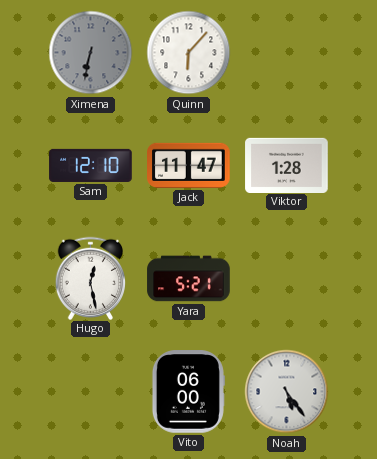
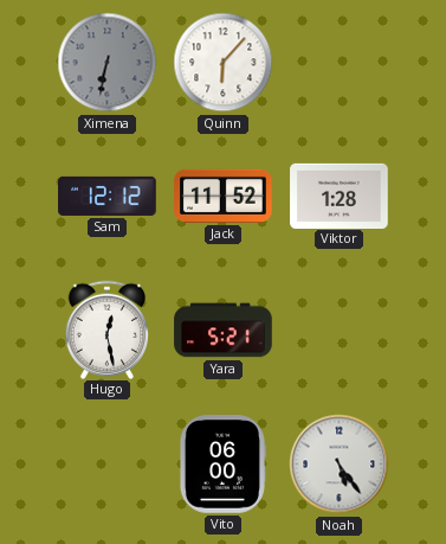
Sam: 12:10 -> 12:12
Jack: 11:47 -> 11:52
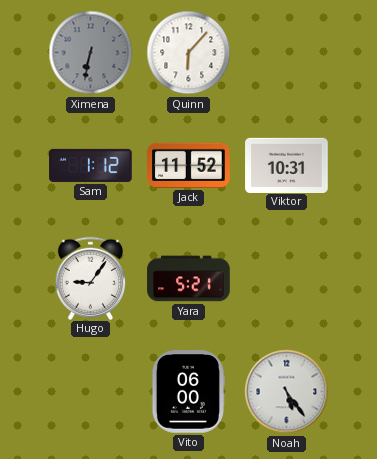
Sam: 12:12 -> 1:12
Viktor: 1:28 -> 10:31
Hugo: 12:28 -> 9:06
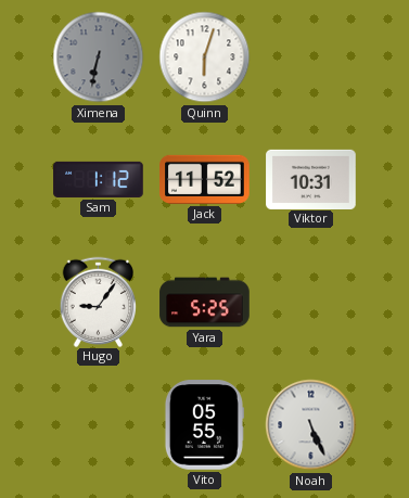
Quinn: 6:07 -> 6:03
Yara: 5:21 -> 5:25
Vito: 06:00 -> 05:55
Noah: 5:24 -> 5:26
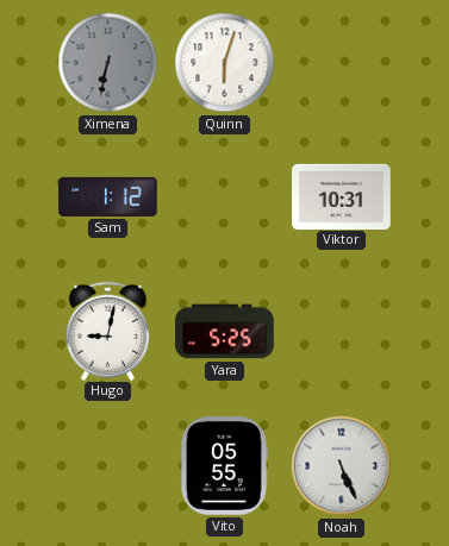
Jack: 11:52 -> none
Hugo: 9:06 -> 9:02
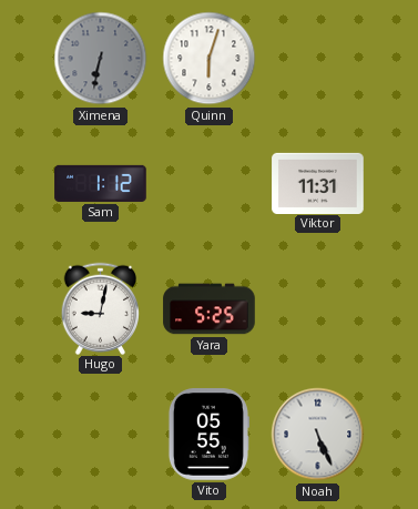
Viktor: 10:31 -> 11:31
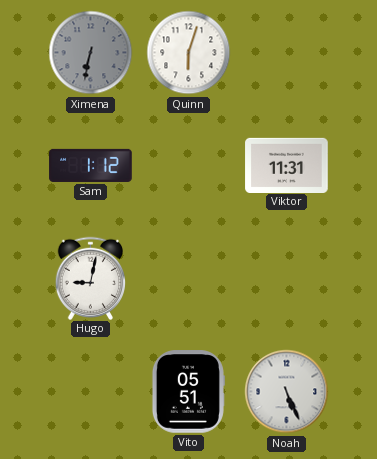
Yara: 5:25 -> none
Vito: 05:55 -> 05:51
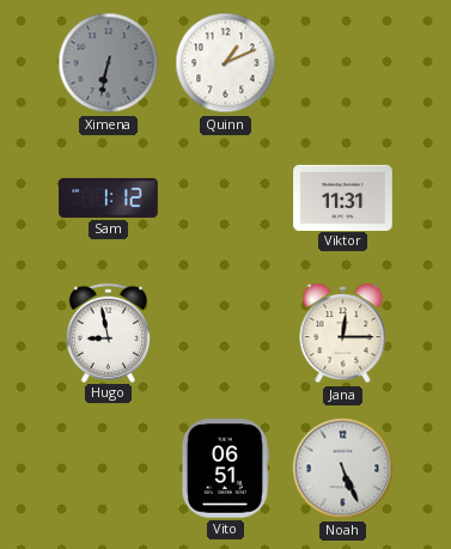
Quinn: 6:03 -> 1:11
Hugo: 9:02 -> 8:58
Jana: none -> 12:15
Vito: 05:51 -> 06:51
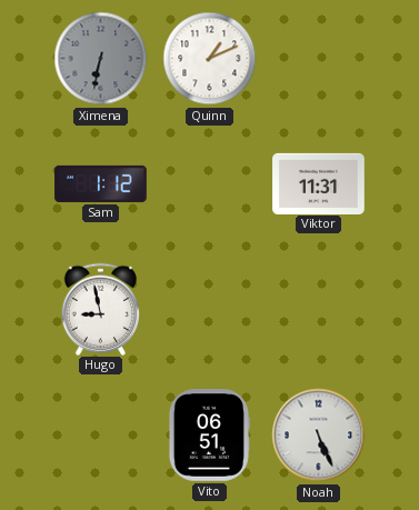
Jana: 12:15 -> none
